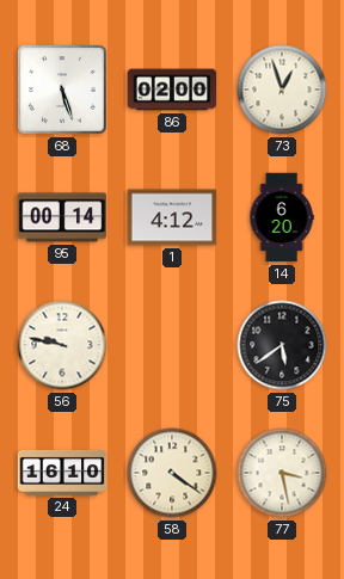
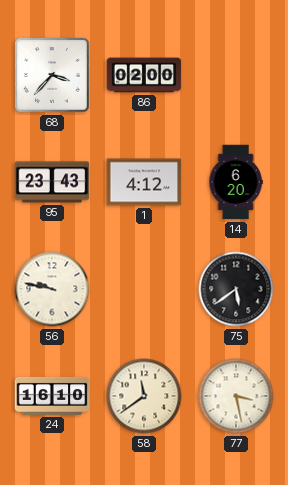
68: 5:27 -> 3:37
73: 12:57 -> none
95: 00:14 -> 23:43
58: 4:21 -> 11:39
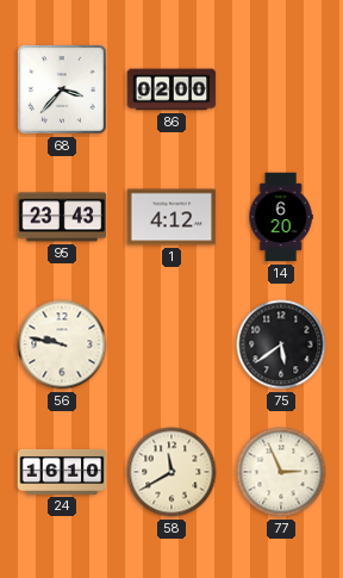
58: 11:39 -> 11:40
77: 3:28 -> 2:56
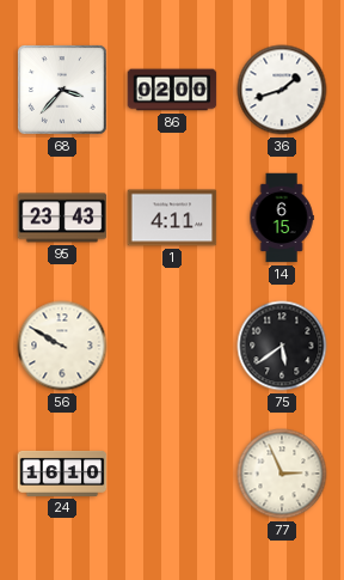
36: none -> 1:42
1: 4:12 -> 4:11
14: 6:20 -> 6:15
56: 9:47 -> 9:50
58: 11:40 -> none
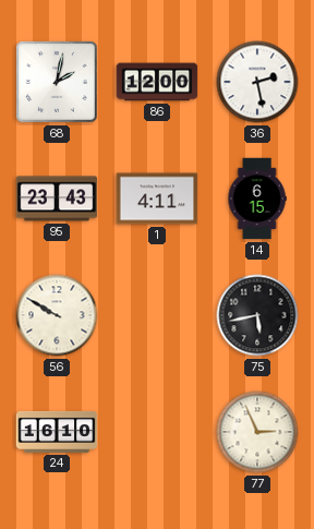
68: 3:37 -> 2:02
86: 02:00 -> 12:00
36: 1:42 -> 2:28
75: 5:39 -> 5:43
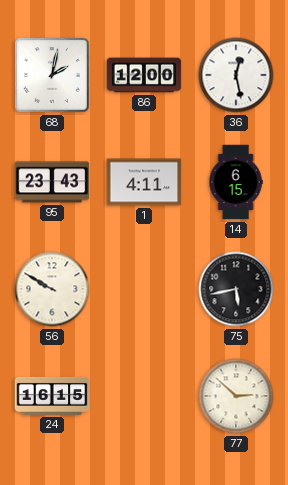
36: 2:28 -> 12:28
24: 16:10 -> 16:15
77: 2:56 -> 2:52
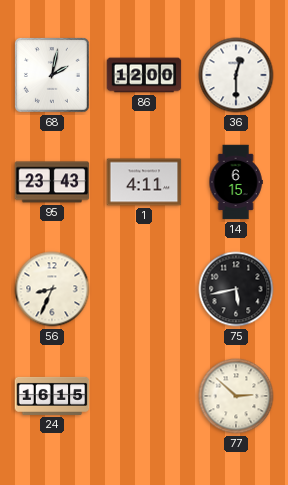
36: 12:28 -> 12:30
56: 9:50 -> 8:34
